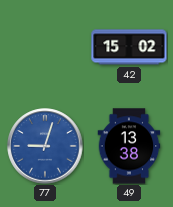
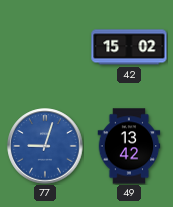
49: 13:38 -> 13:42
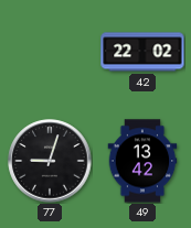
42: 15:02 -> 22:02
77 dial: blue -> black
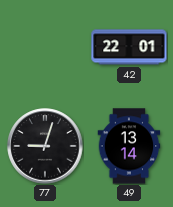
42: 22:02 -> 22:01
49: 13:42 -> 13:14
